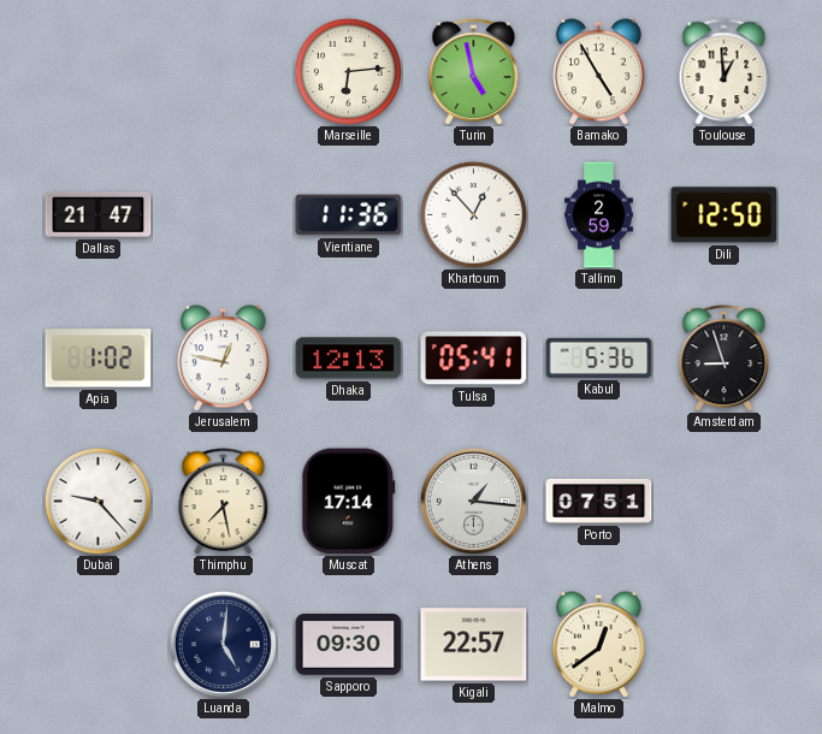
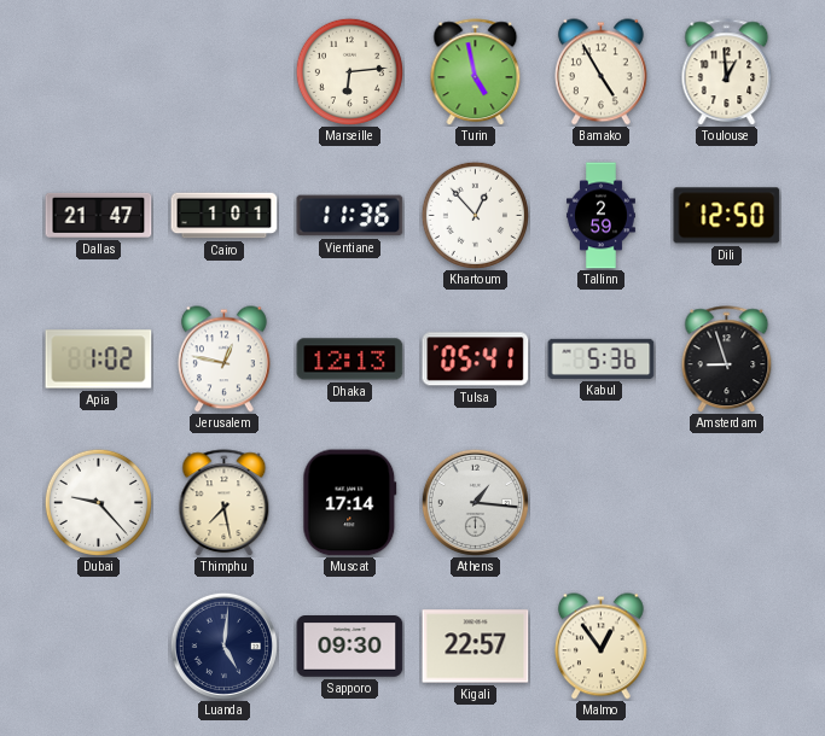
Cairo: none -> 1:01
Porto: 07:51 -> none
Malmo: 12:39 -> 12:54
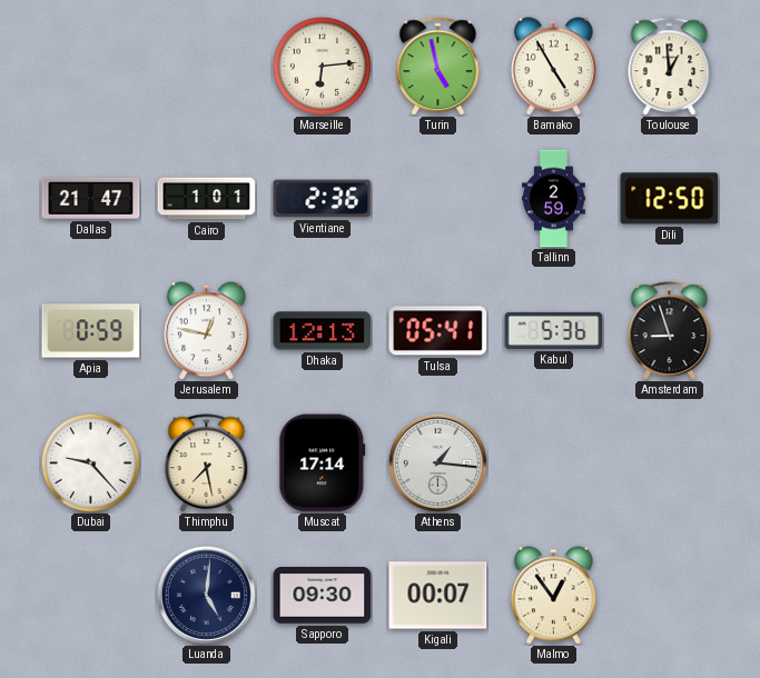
Vientiane: 11:36 -> 2:36
Khartoum: 12:53 -> none
Apia: 1:02 -> 0:59
Kigali: 22:57 -> 00:07
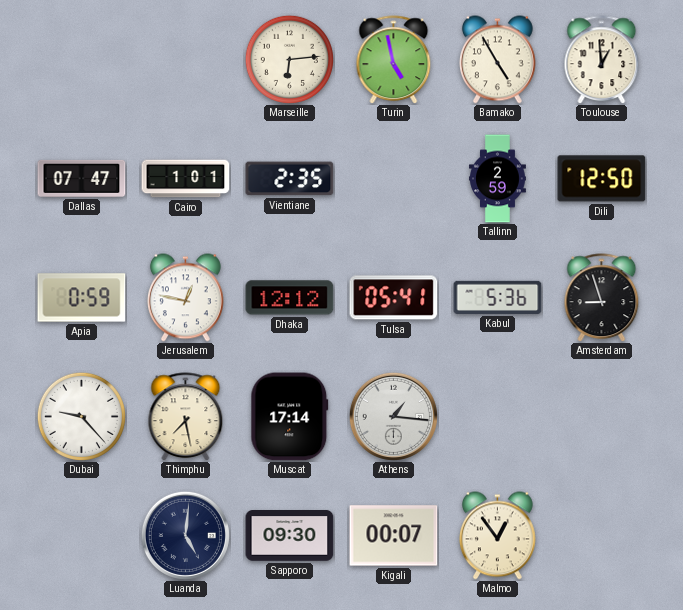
Dallas: 21:47 -> 07:47
Vientiane: 2:36 -> 2:35
Dhaka: 12:13 -> 12:12
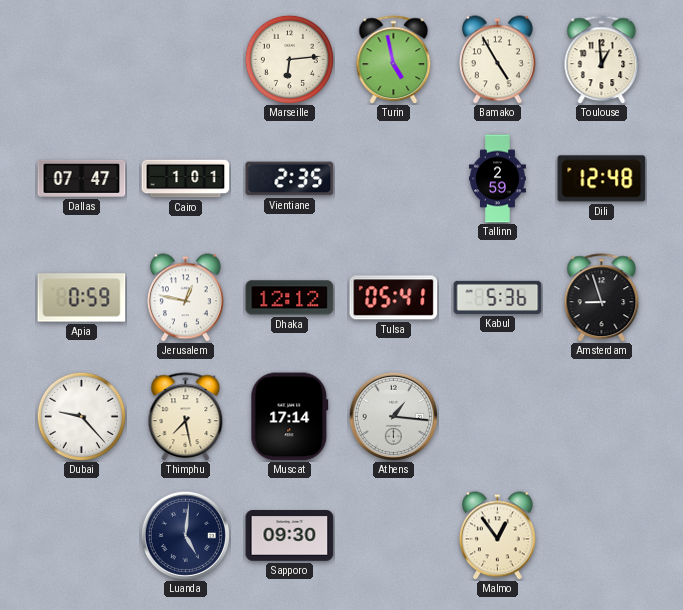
Dili: 12:50 -> 12:48
Kigali: 00:07 -> none
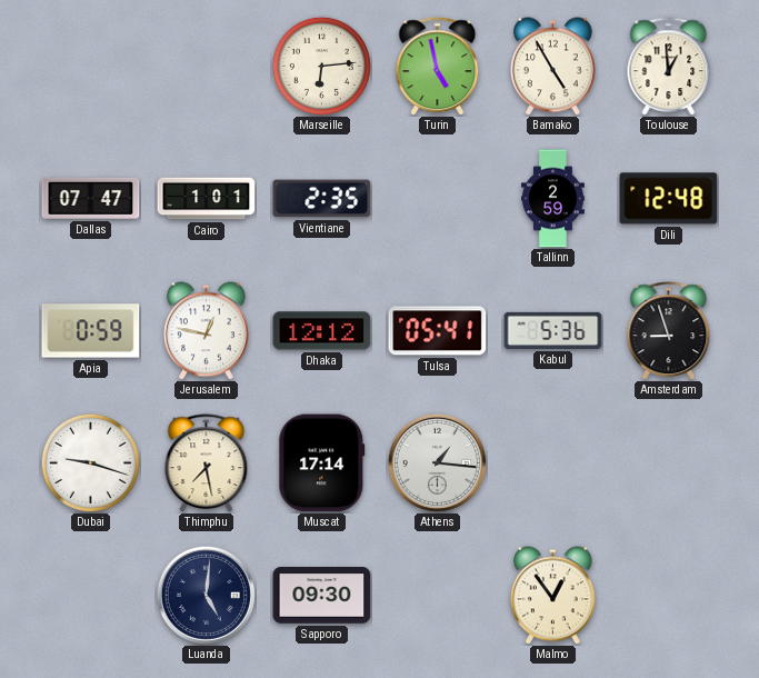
Dubai: 9:23 -> 9:18
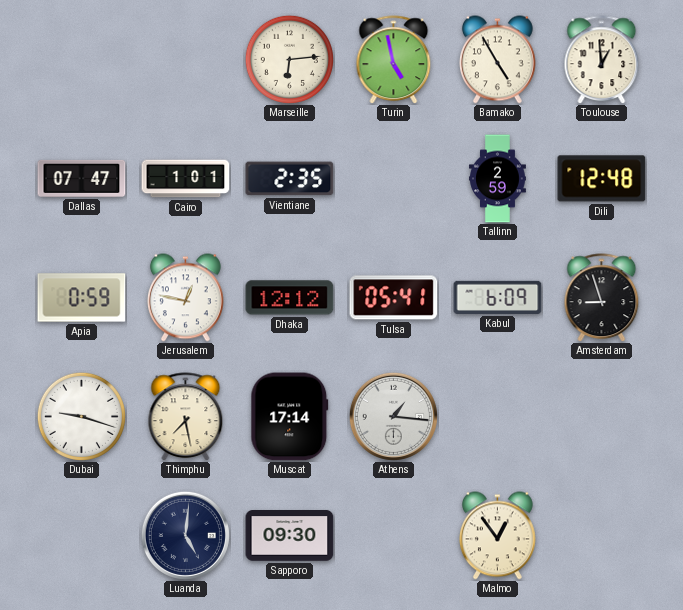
Kabul: 5:36 -> 6:09
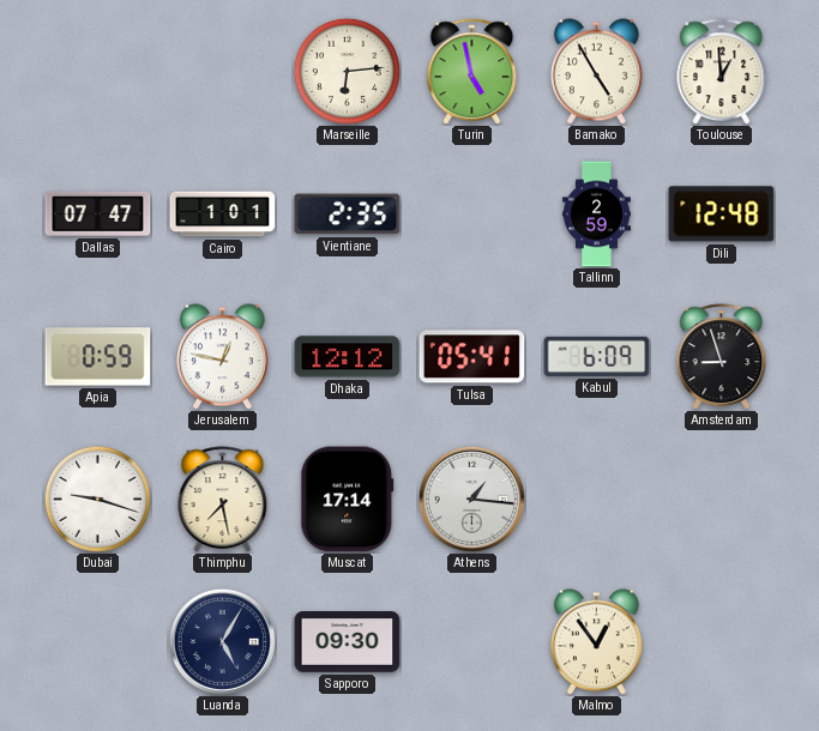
Luanda: 5:01 -> 5:05
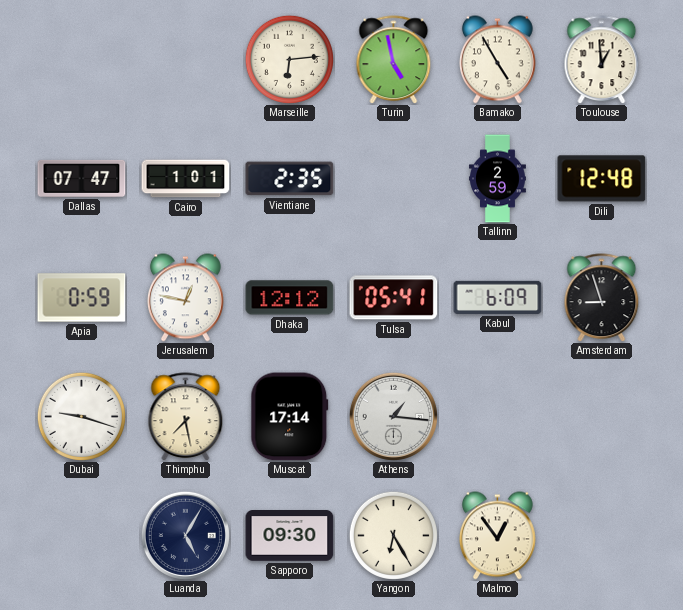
Yangon: none -> 6:25
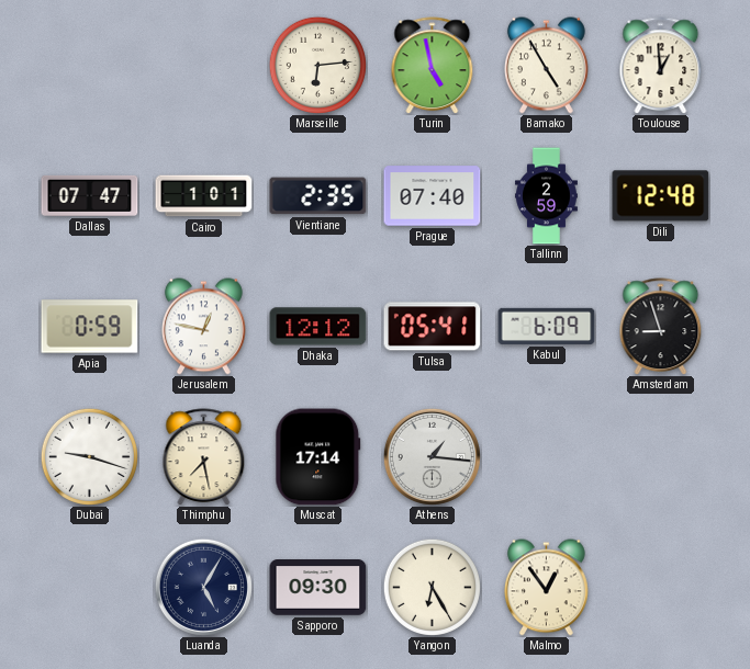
Prague: none -> 07:40
